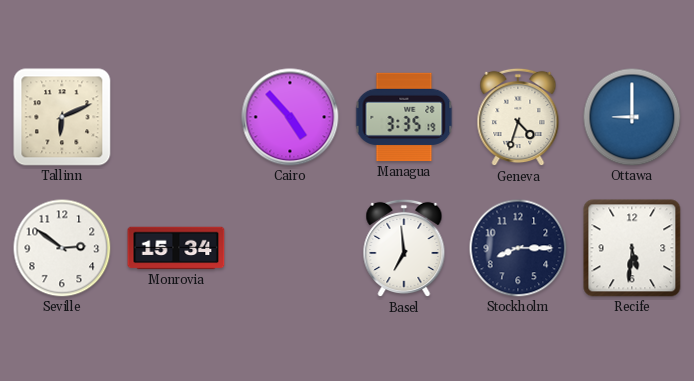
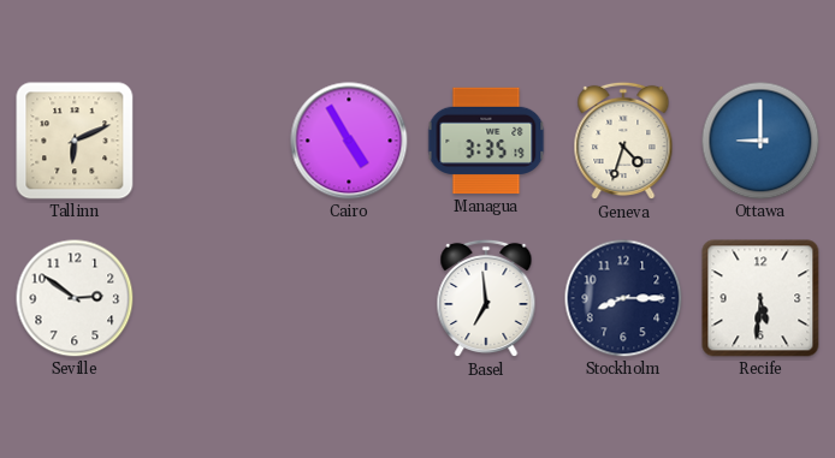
Cairo: 4:53 -> 4:55
Monrovia: 15:34 -> none
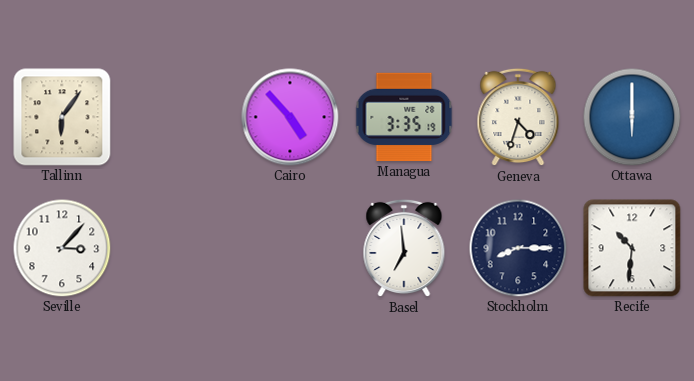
Tallinn: 6:11 -> 6:06
Cairo: 4:55 -> 4:53
Ottawa: 9:00 -> 6:00
Seville: 2:51 -> 3:07
Recife: 5:31 -> 10:31
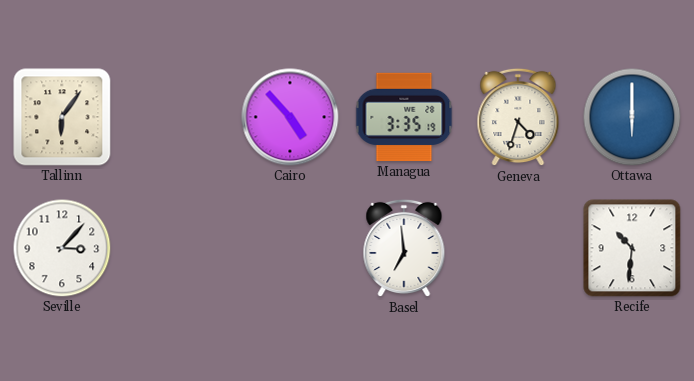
Stockholm: 8:15 -> none
